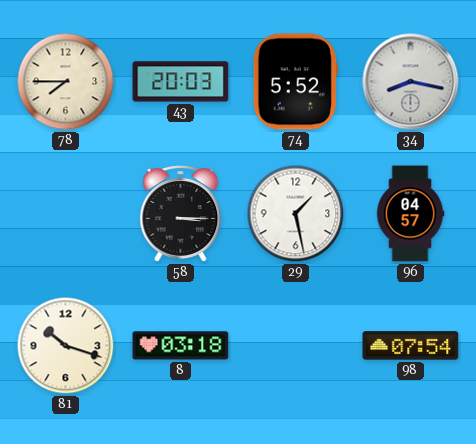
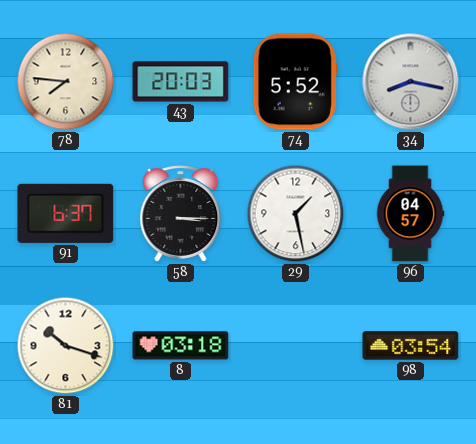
78: 7:45 -> 7:46
91: none -> 6:37
98: 07:54 -> 03:54
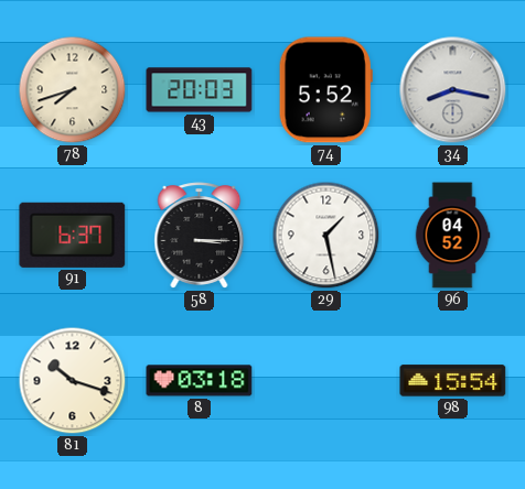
78: 7:46 -> 7:42
96: 04:57 -> 04:52
98: 03:54 -> 15:54
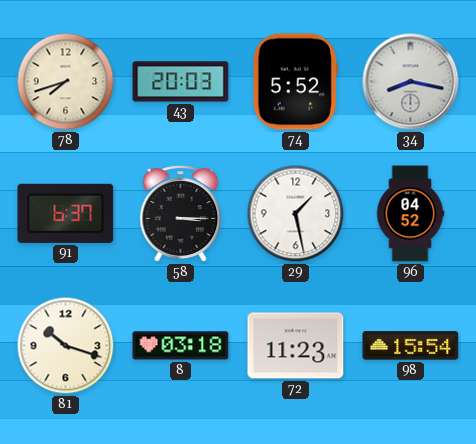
72: none -> 11:23
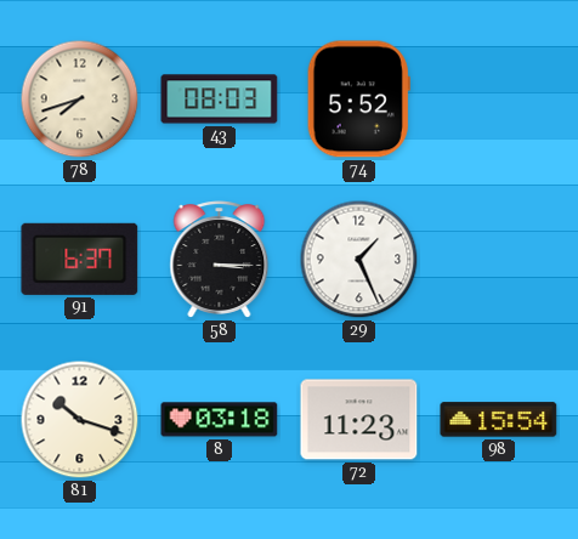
43: 20:03 -> 08:03
34: 8:17 -> none
29: 1:28 -> 1:26
96: 04:52 -> none
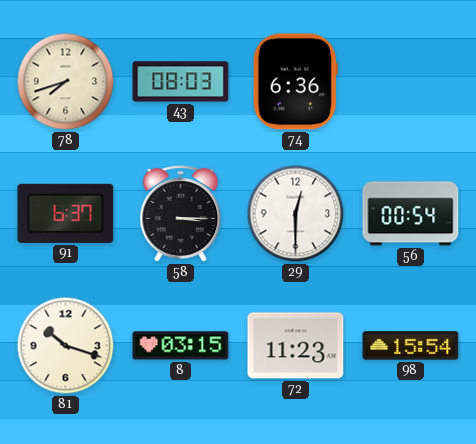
74: 5:52 -> 6:36
29: 1:26 -> 12:30
56: none -> 00:54
8: 03:18 -> 03:15
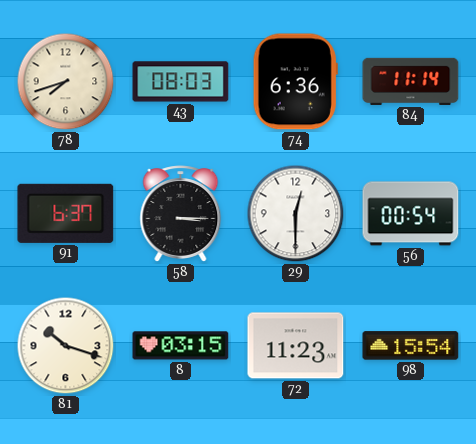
84: none -> 11:14
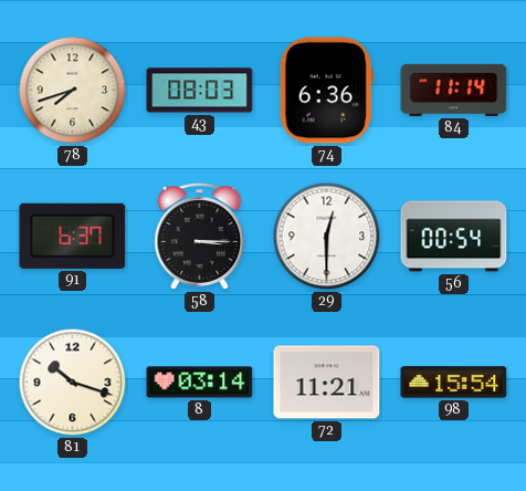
8: 03:15 -> 03:14
72: 11:23 -> 11:21
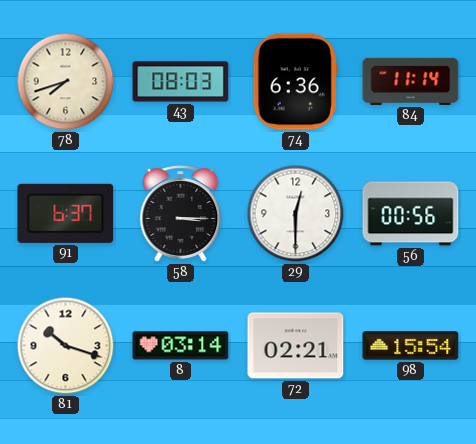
56: 00:54 -> 00:56
72: 11:21 -> 02:21
